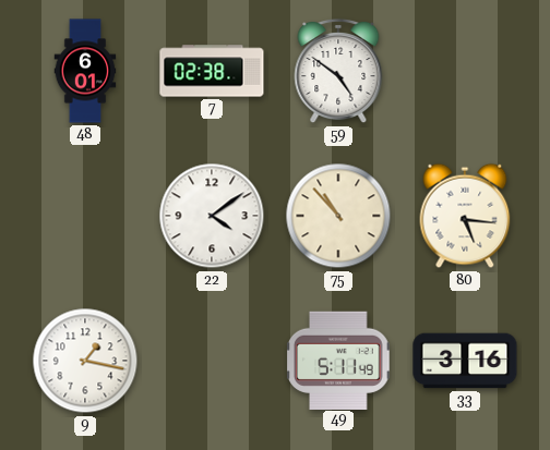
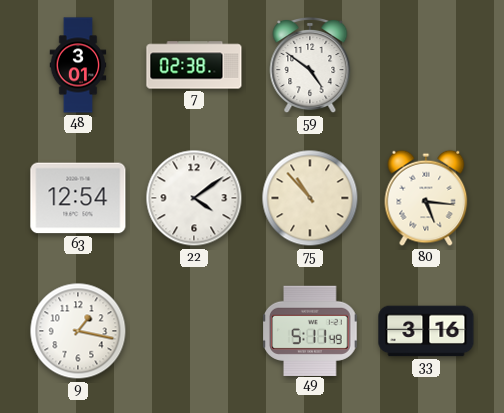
48: 6:01 -> 3:01
63: none -> 12:54
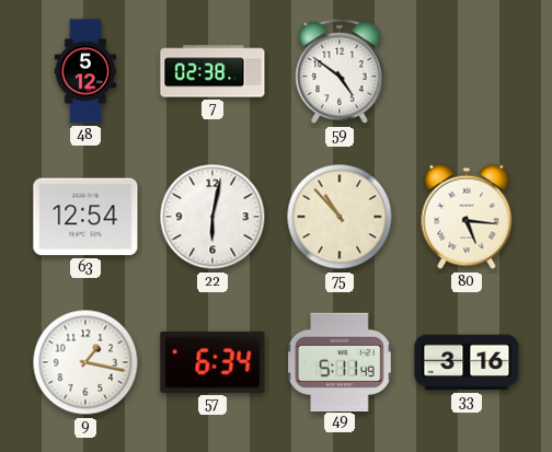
48: 3:01 -> 5:12
22: 4:09 -> 6:02
57: none -> 6:34
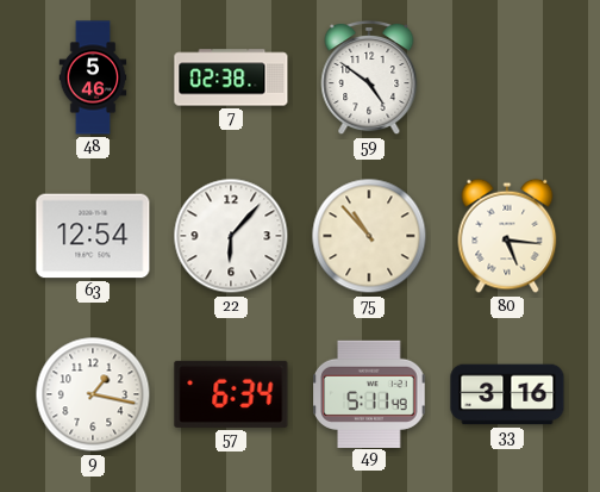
48: 5:12 -> 5:46
22: 6:02 -> 6:07
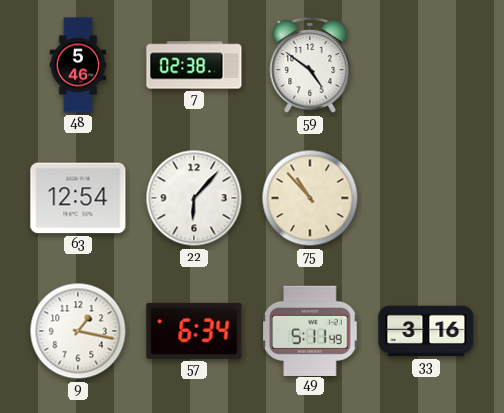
80: 5:16 -> none
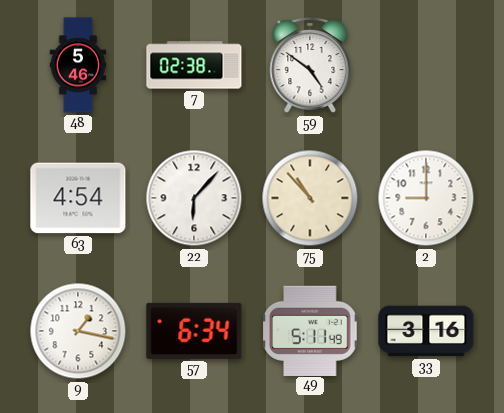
63: 12:54 -> 4:54
2: none -> 9:00
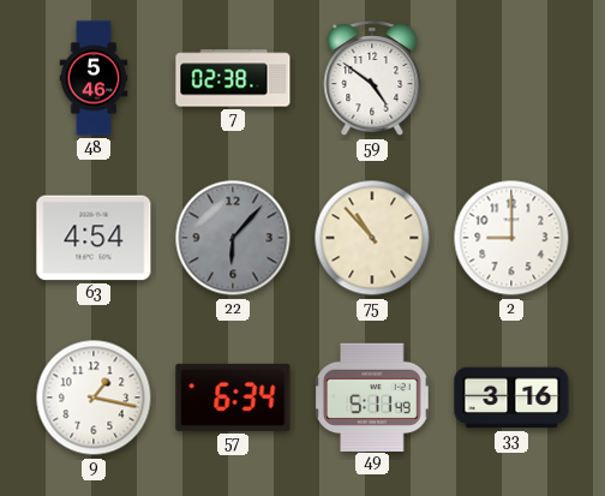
22 dial: white -> grey
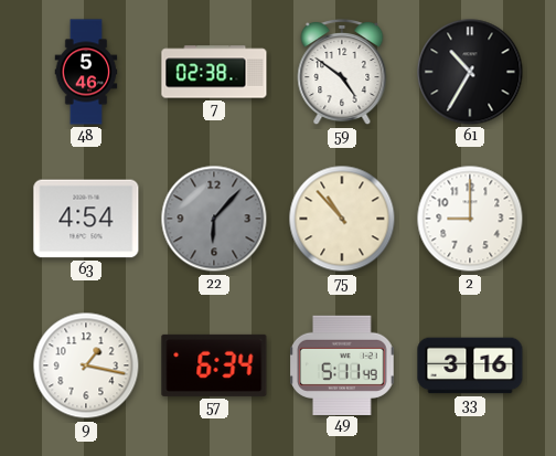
61: none -> 10:35
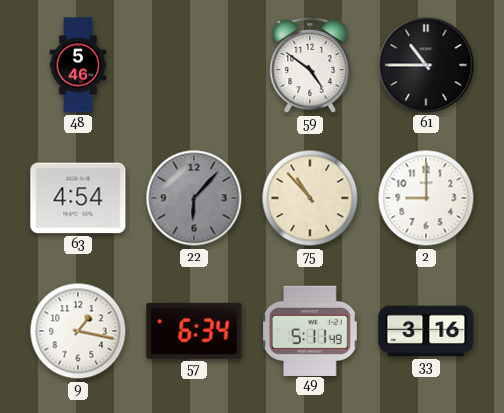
7: 02:38 -> none
61: 10:35 -> 10:45
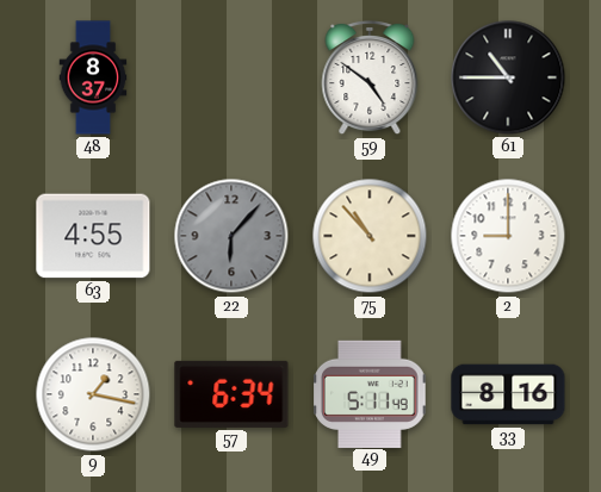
48: 5:46 -> 8:37
63: 4:54 -> 4:55
33: 3:16 -> 8:16
